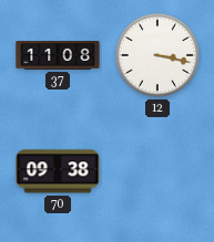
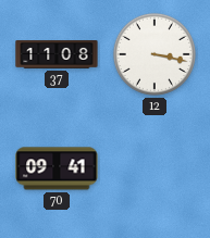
70: 09:38 -> 09:41
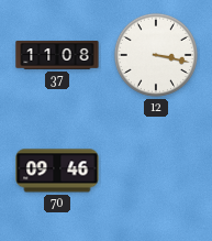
70: 09:41 -> 09:46
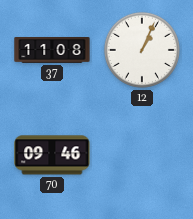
12: 3:17 -> 1:04
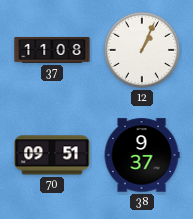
70: 09:46 -> 09:51
38: none -> 9:37
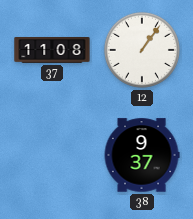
12: 1:04 -> 1:06
70: 09:51 -> none
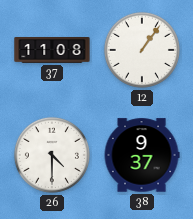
26: none -> 4:30
